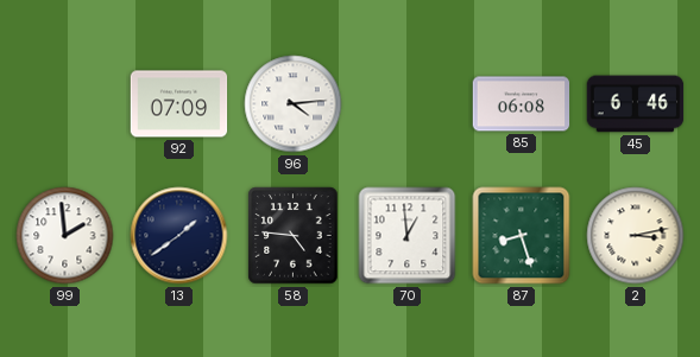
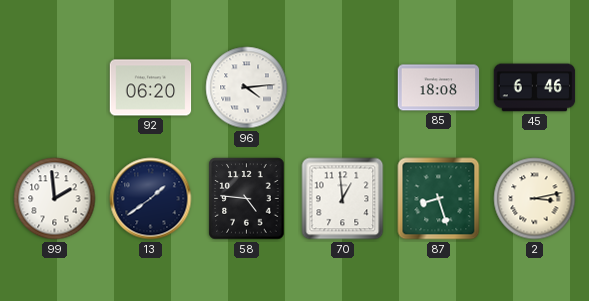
92: 07:09 -> 06:20
85: 06:08 -> 18:08
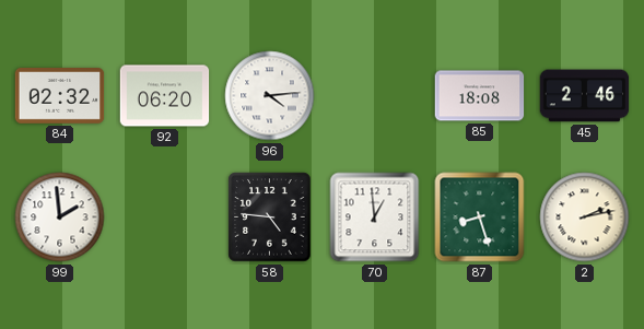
84: none -> 02:32
45: 6:46 -> 2:46
13: 1:39 -> none
2: 3:13 -> 2:13
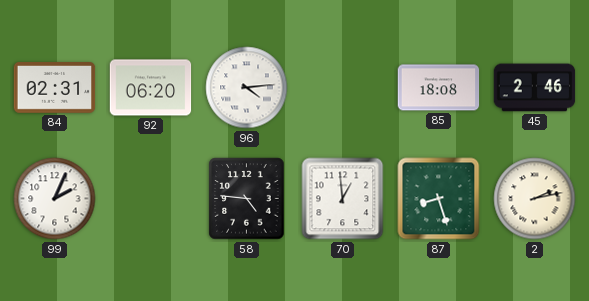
84: 02:32 -> 02:31
99: 1:59 -> 2:04
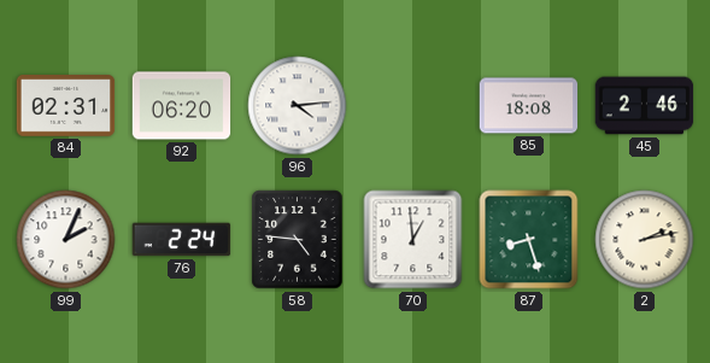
76: none -> 2:24
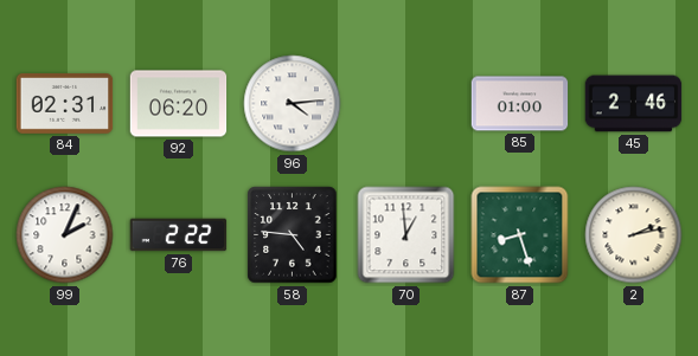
85: 18:08 -> 01:00
76: 2:24 -> 2:22
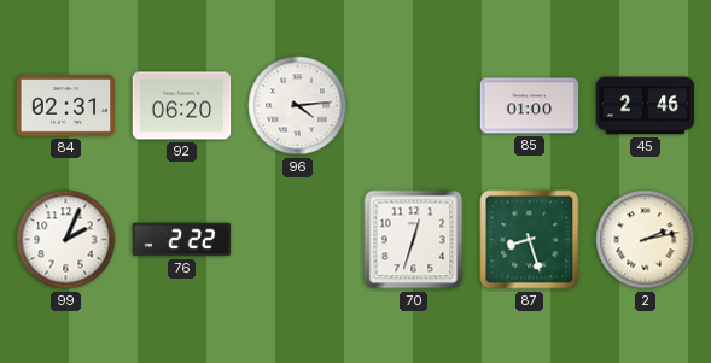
58: 4:46 -> none
70: 12:59 -> 12:33
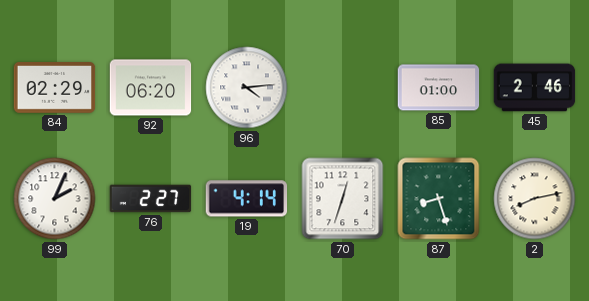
84: 02:31 -> 02:29
76: 2:22 -> 2:27
19: none -> 4:14
2: 2:13 -> 8:13
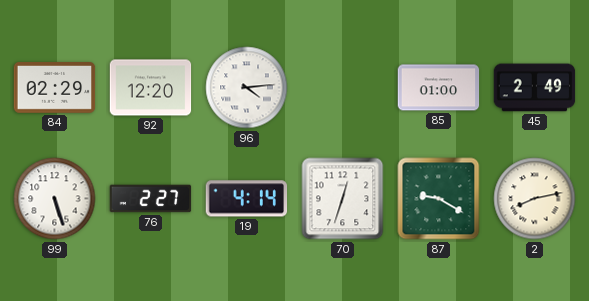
92: 06:20 -> 12:20
45: 2:46 -> 2:49
99: 2:04 -> 5:27
87: 8:27 -> 9:20
